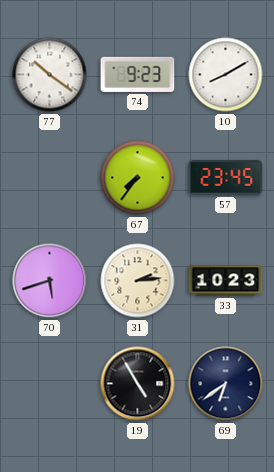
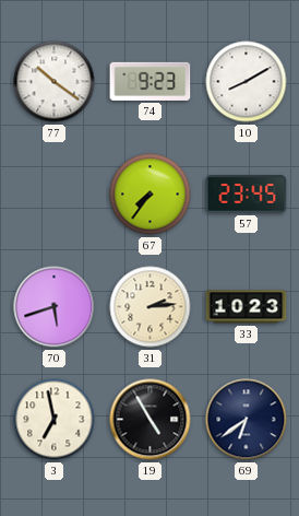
3: none -> 6:58
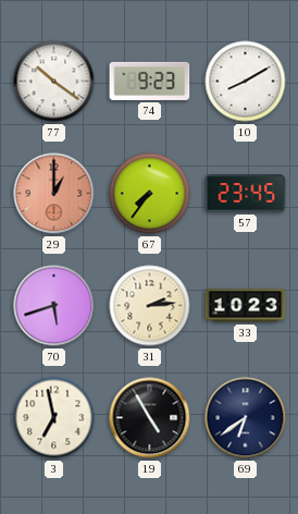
29: none -> 1:00
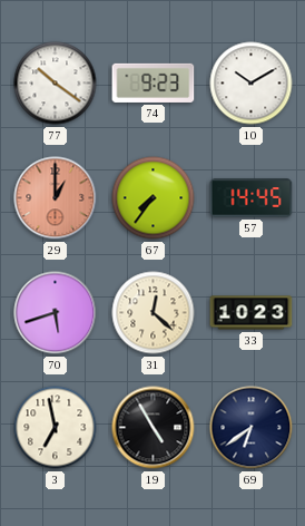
10: 8:10 -> 10:10
57: 23:45 -> 14:45
31: 2:14 -> 12:22
